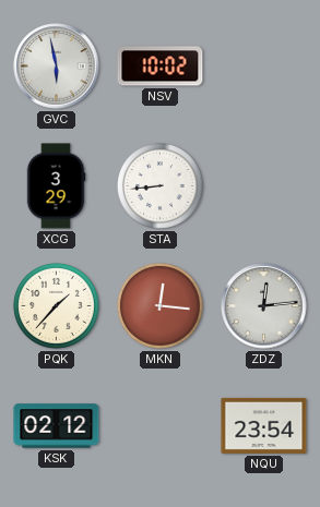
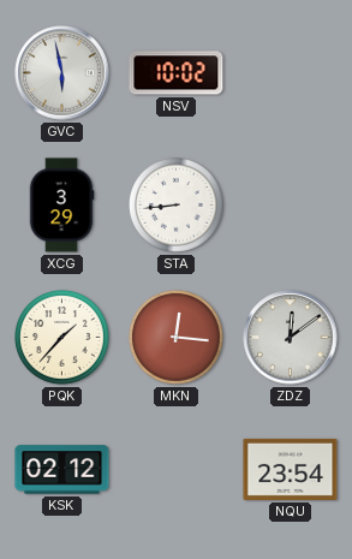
ZDZ: 12:14 -> 12:09
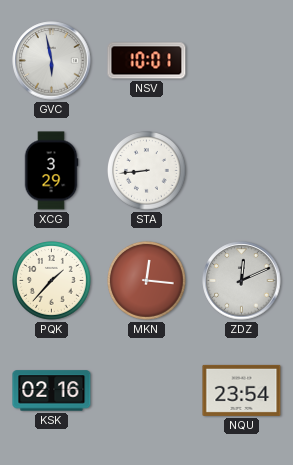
NSV: 10:02 -> 10:01
ZDZ: 12:09 -> 12:11
KSK: 02:12 -> 02:16
